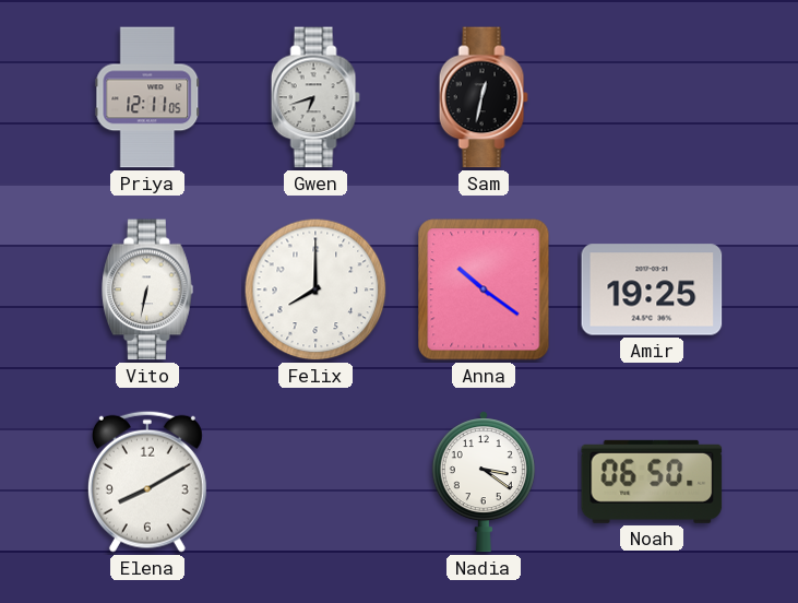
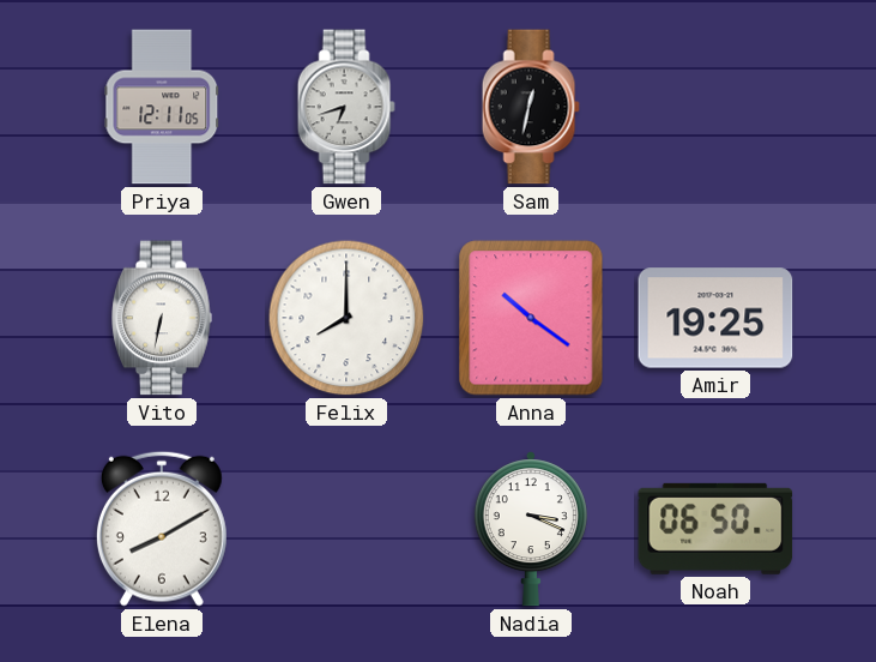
Nadia: 3:21 -> 3:19
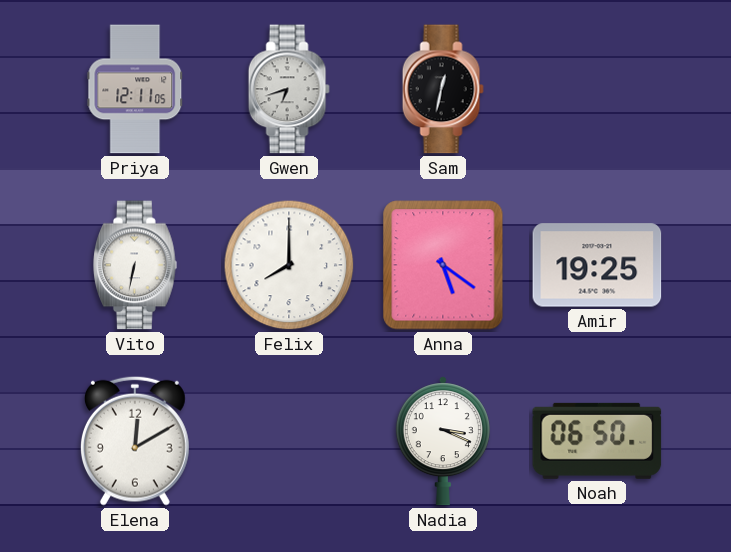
Anna: 10:21 -> 5:21
Elena: 8:10 -> 12:10
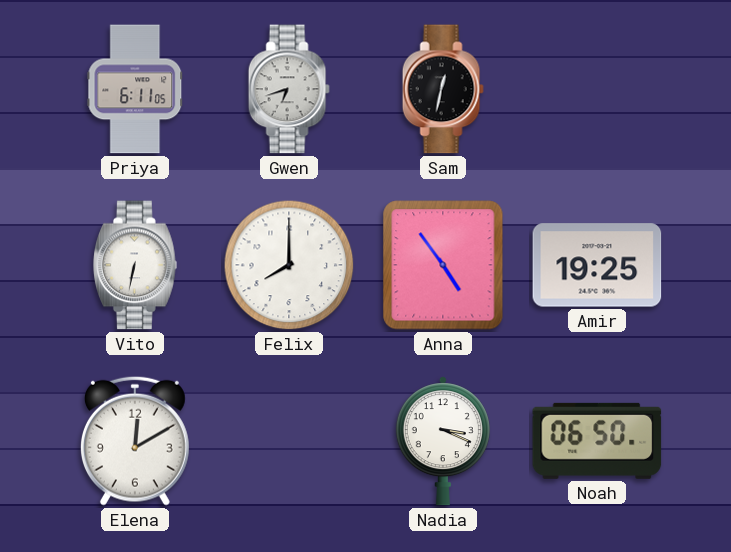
Priya: 12:11 -> 6:11
Anna: 5:21 -> 4:54
